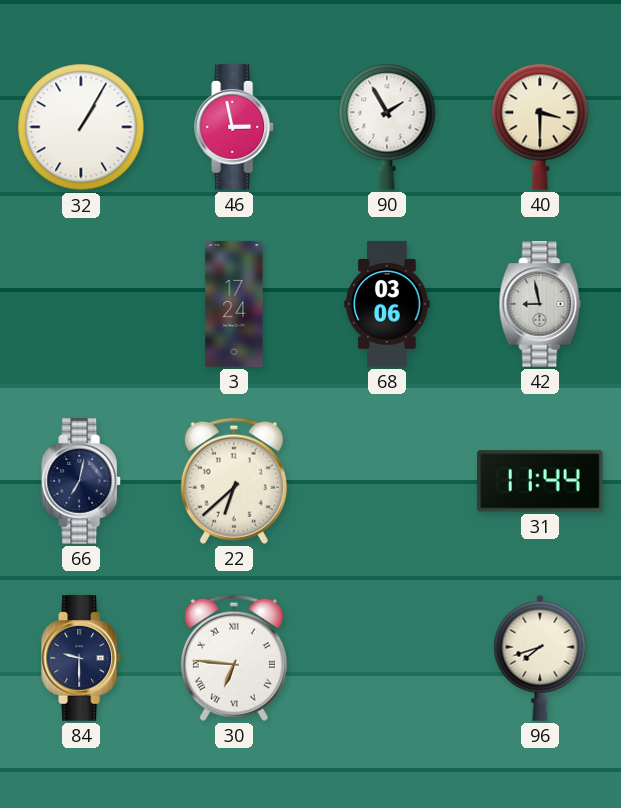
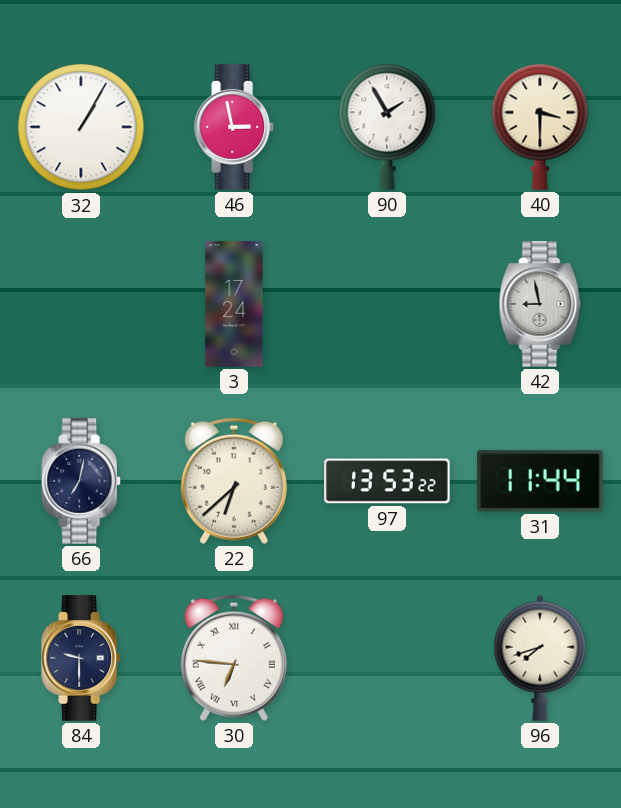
68: 03:06 -> none
97: none -> 13:53
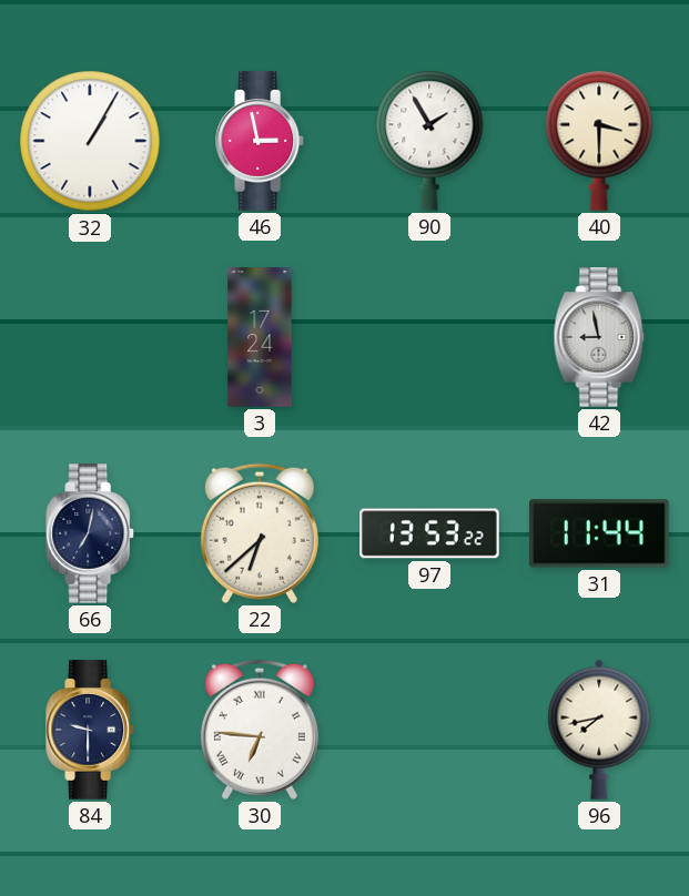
96: 7:42 -> 7:43
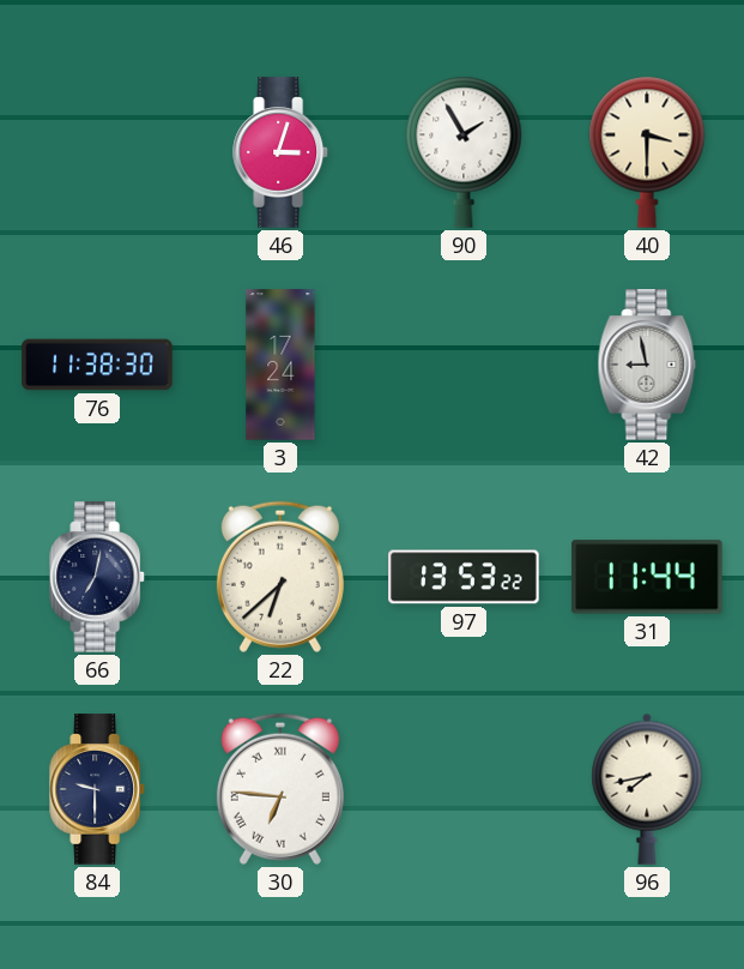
32: 1:05 -> none
46: 2:58 -> 3:03
76: none -> 11:38
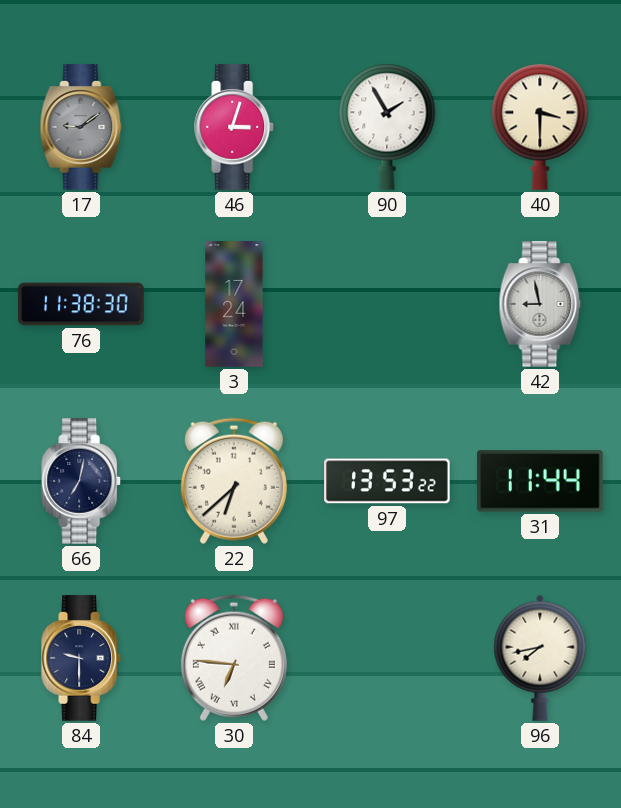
17: none -> 9:09
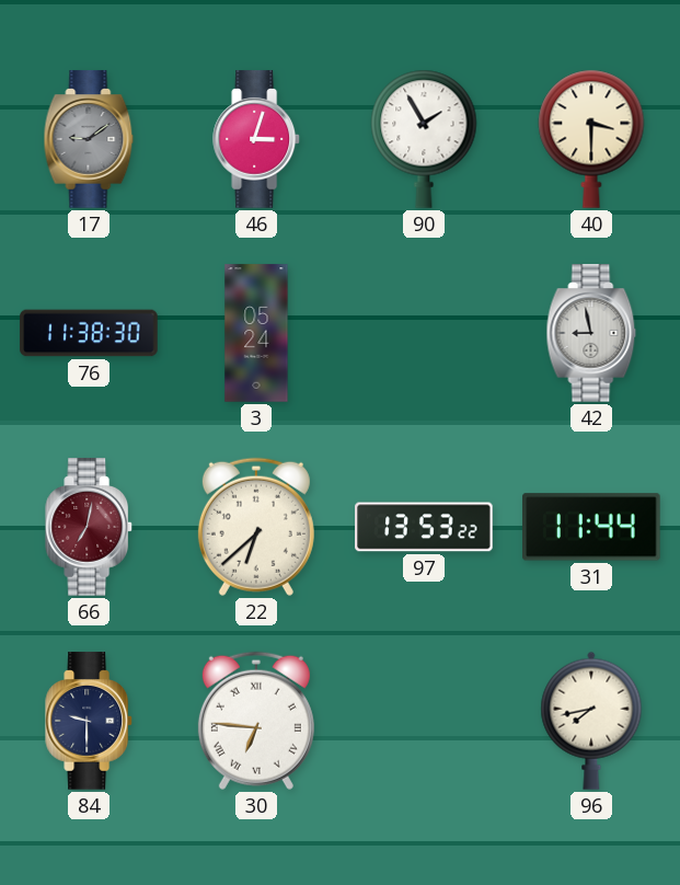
3: 17:24 -> 05:24
66 dial: navy -> burgundy
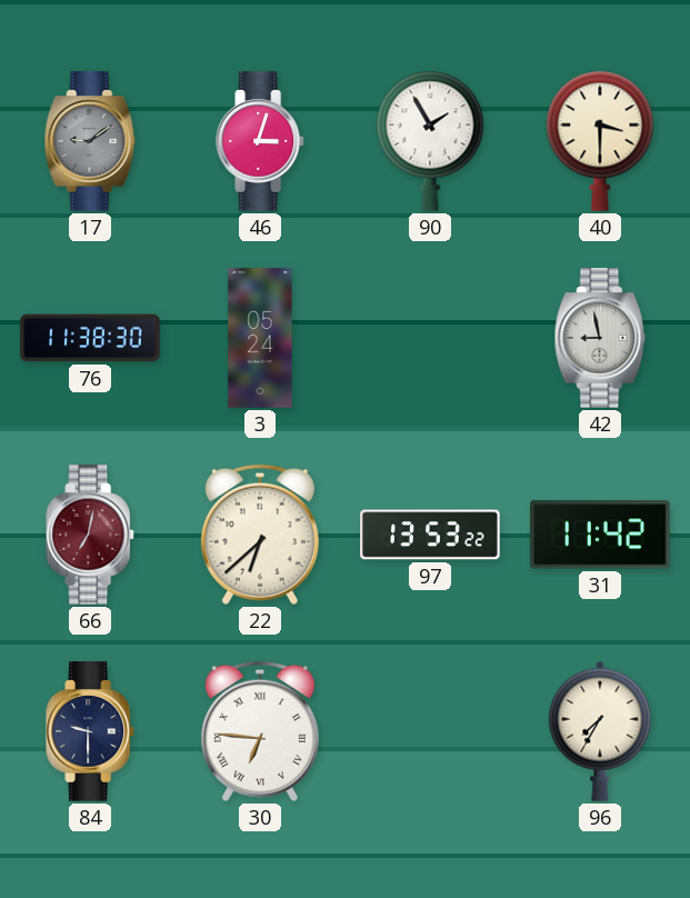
31: 11:44 -> 11:42
96: 7:43 -> 7:35
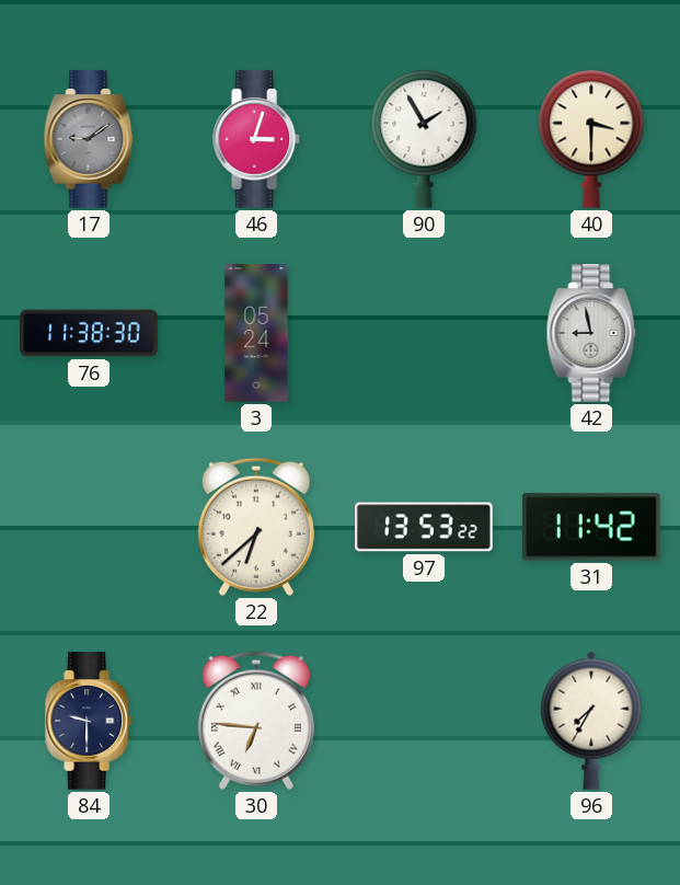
66: 7:02 -> none
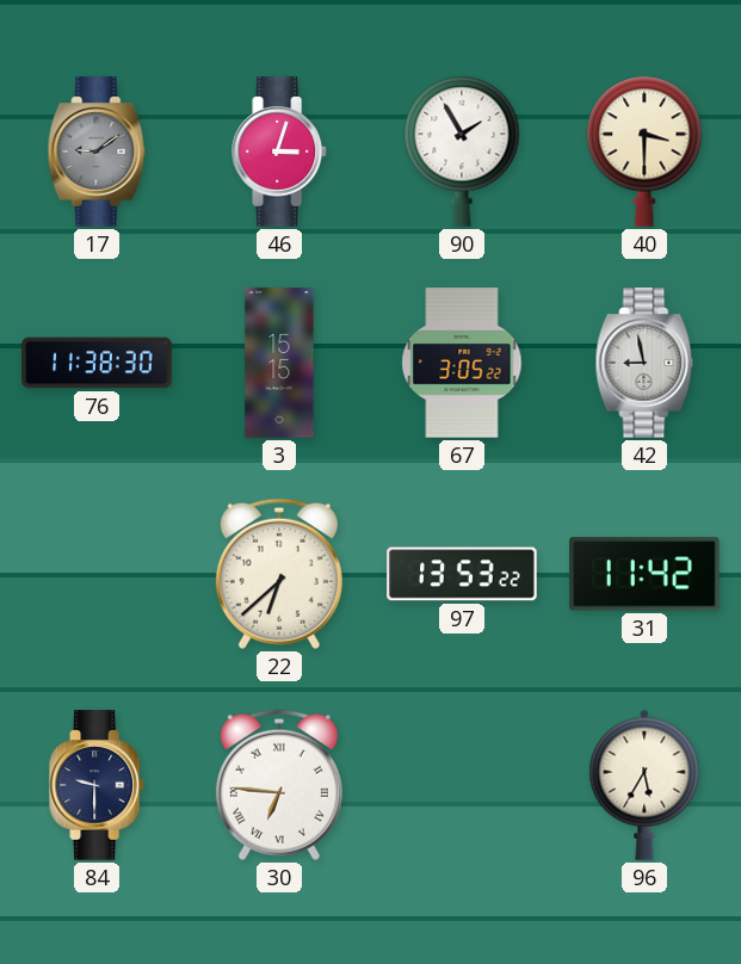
3: 05:24 -> 15:15
67: none -> 3:05
96: 7:35 -> 5:35
